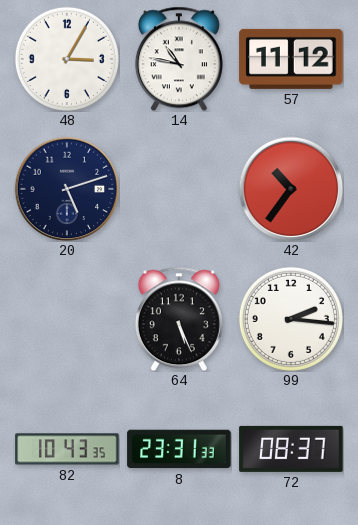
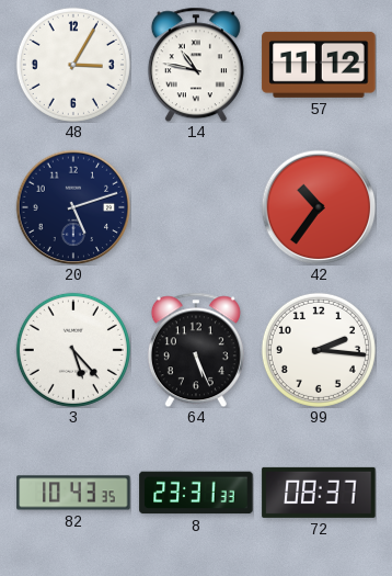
3: none -> 5:23
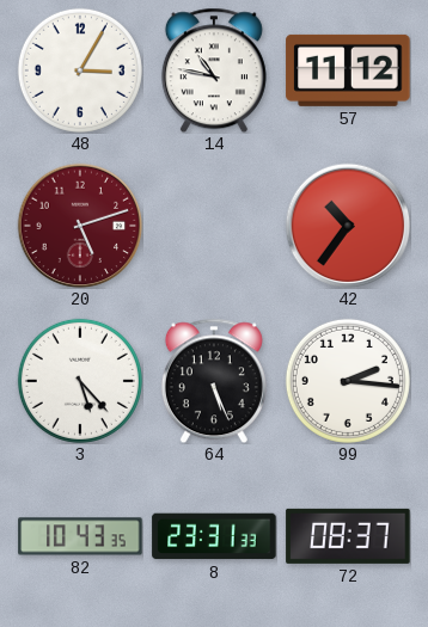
20 dial: navy -> burgundy
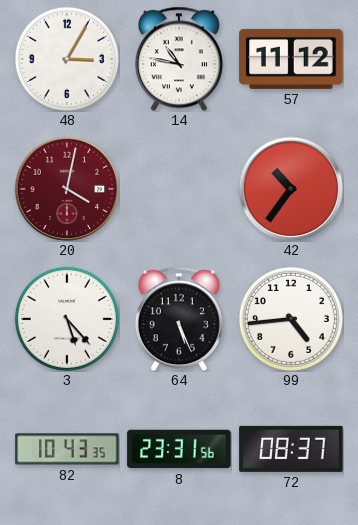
20: 5:12 -> 4:02
99: 2:16 -> 4:44
8: 23:31:33 -> 23:31:56
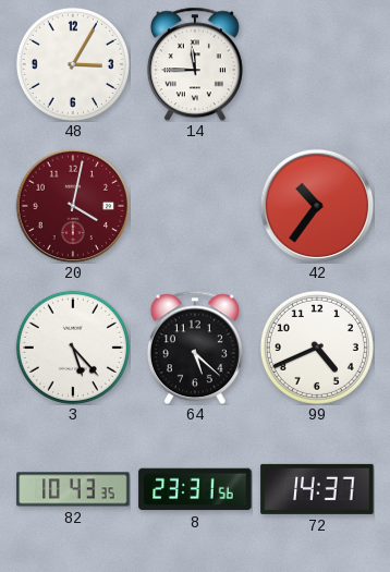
14: 10:47 -> 11:45
57: 11:12 -> none
64: 5:26 -> 5:22
99: 4:44 -> 4:41
72: 08:37 -> 14:37
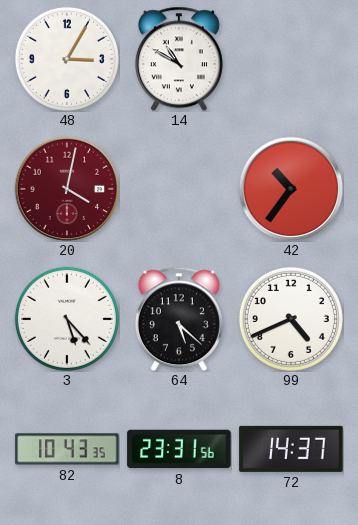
14: 11:45 -> 10:50
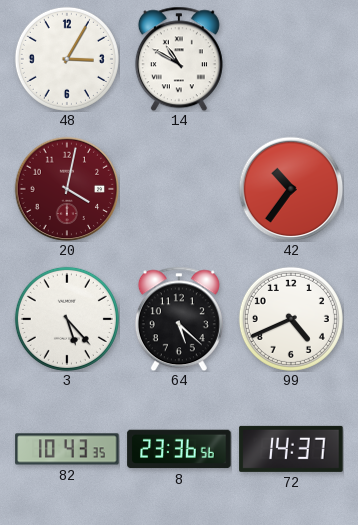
8: 23:31 -> 23:36
